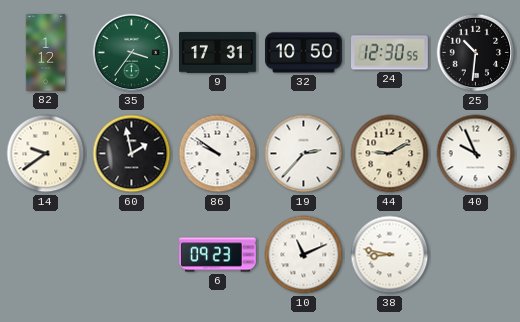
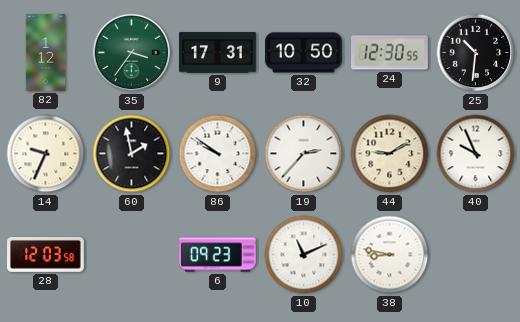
14: 9:39 -> 9:34
28: none -> 12:03
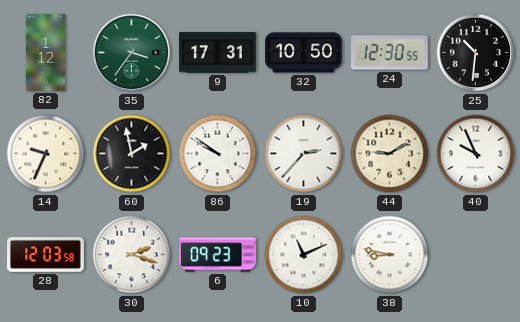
30: none -> 2:18
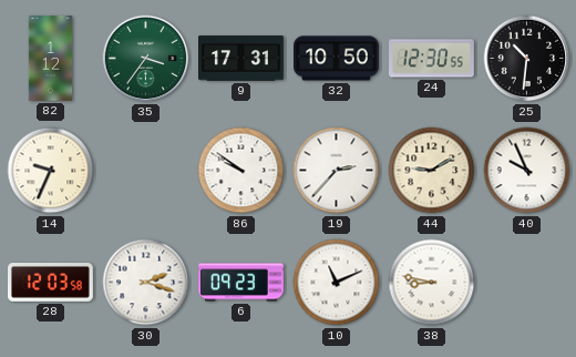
60: 1:58 -> none
